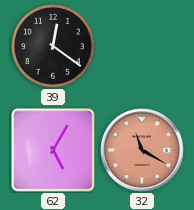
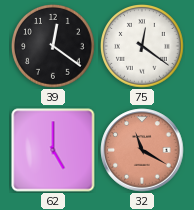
75: none -> 12:21
62: 5:05 -> 5:00
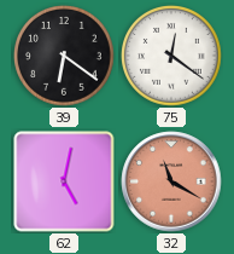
39: 12:21 -> 6:21
62: 5:00 -> 5:02
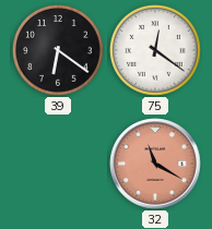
62: 5:02 -> none
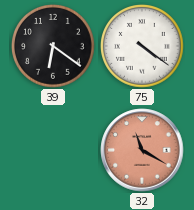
75: 12:21 -> 4:21
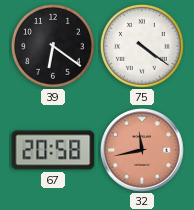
67: none -> 20:58
32: 11:20 -> 11:43
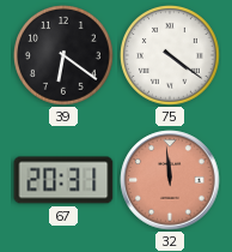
67: 20:58 -> 20:31
32: 11:43 -> 11:59
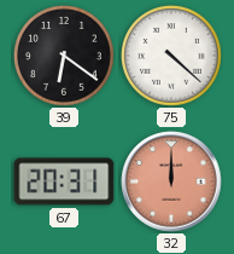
75: 4:21 -> 4:22
32: 11:59 -> 12:00
